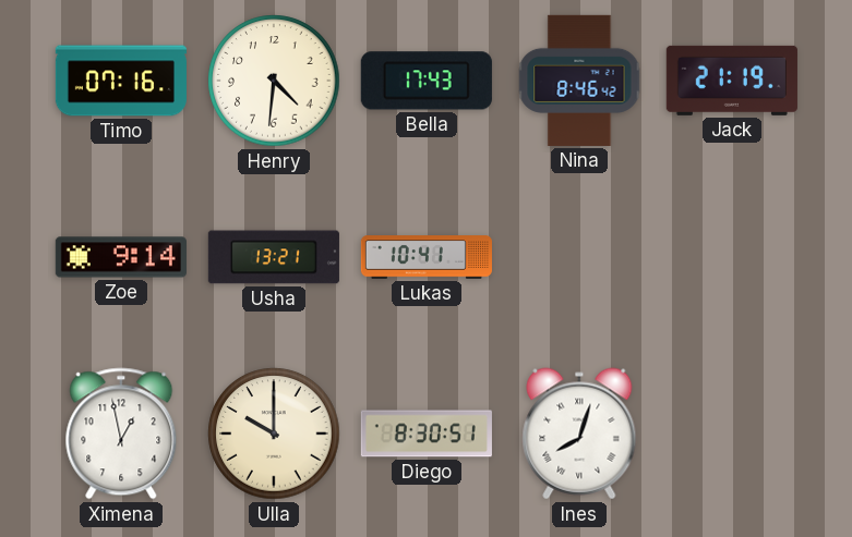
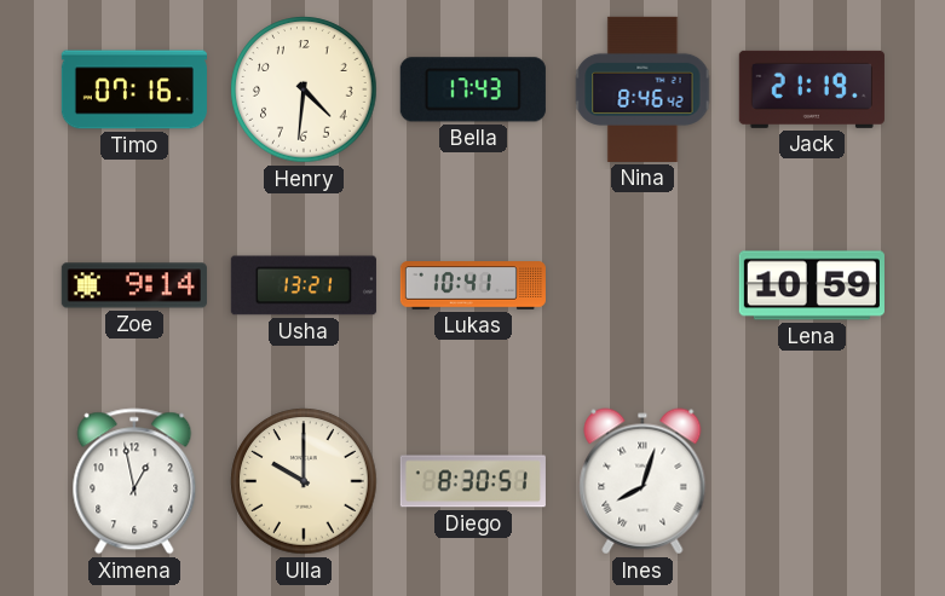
Lena: none -> 10:59
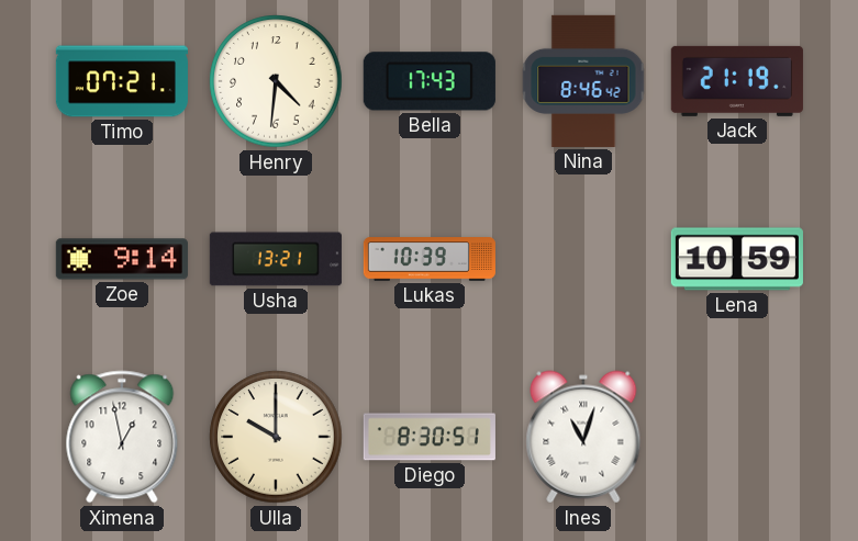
Timo: 07:16 -> 07:21
Lukas: 10:41 -> 10:39
Ines: 8:03 -> 11:03
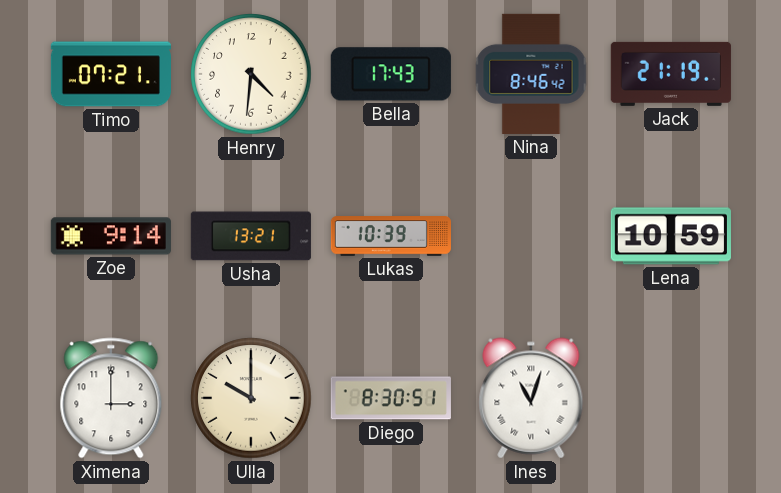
Ximena: 12:58 -> 3:00
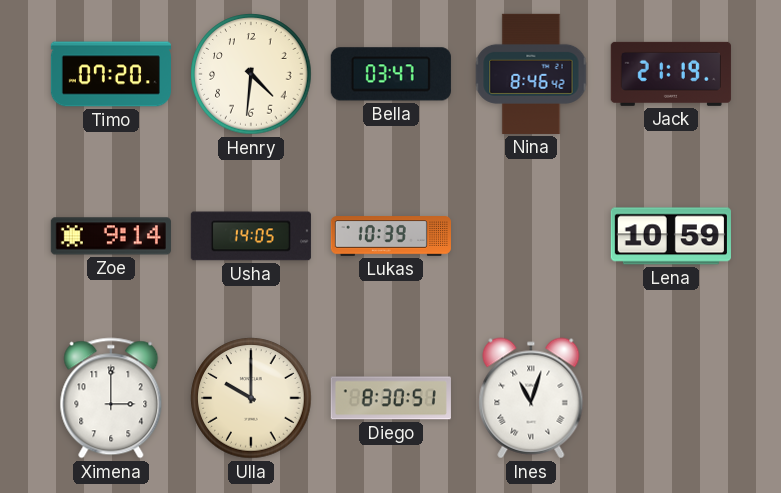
Timo: 07:21 -> 07:20
Bella: 17:43 -> 03:47
Usha: 13:21 -> 14:05
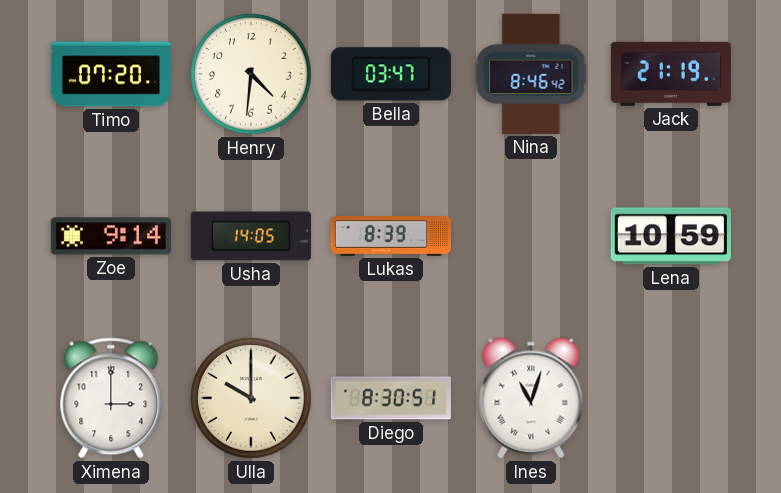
Lukas: 10:39 -> 8:39
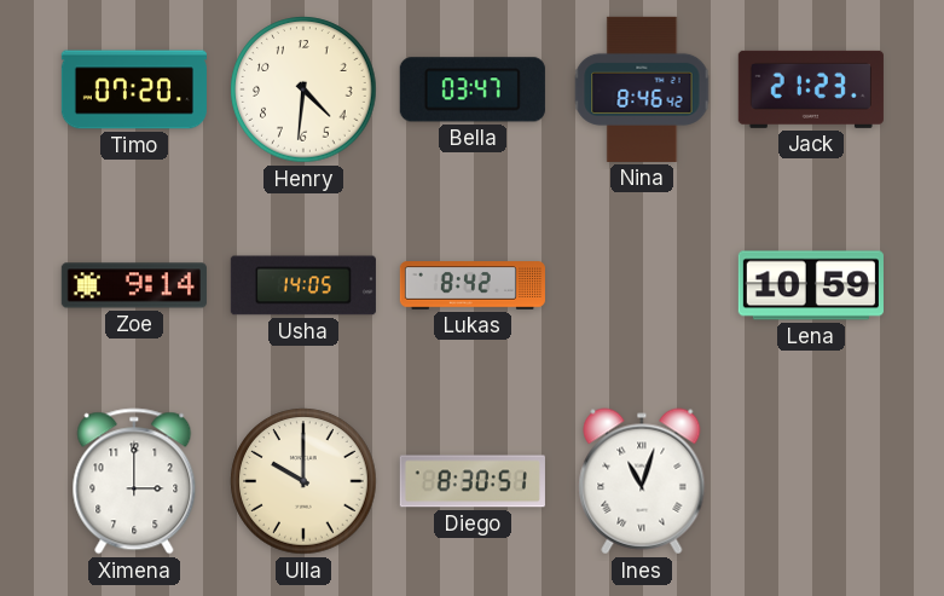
Jack: 21:19 -> 21:23
Lukas: 8:39 -> 8:42
